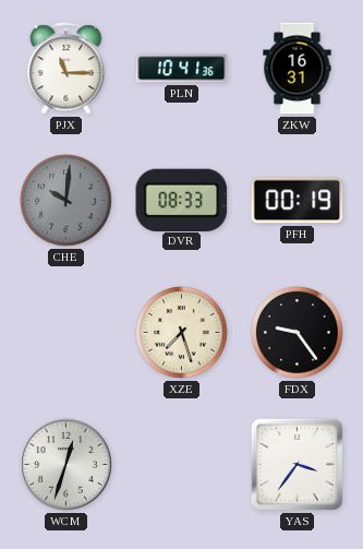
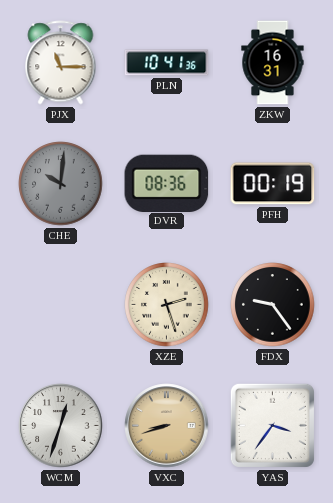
DVR: 08:33 -> 08:36
XZE: 7:27 -> 2:27
VXC: none -> 8:42
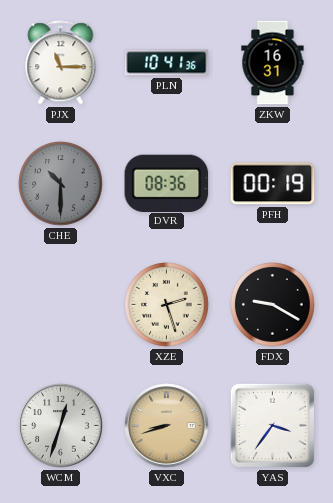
CHE: 10:01 -> 10:30
FDX: 9:24 -> 9:20
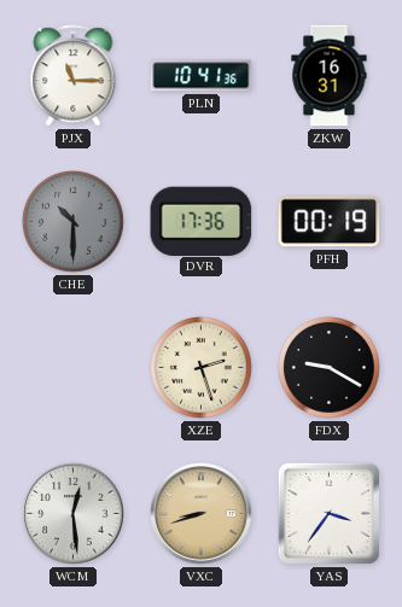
DVR: 08:36 -> 17:36
WCM: 12:33 -> 12:29
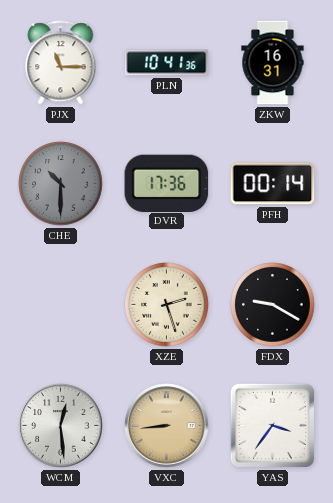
PFH: 00:19 -> 00:14
VXC: 8:42 -> 8:44
